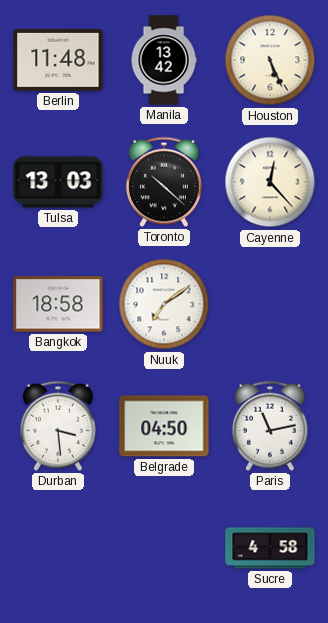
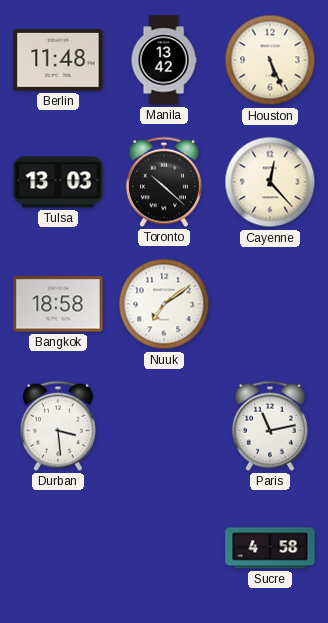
Belgrade: 04:50 -> none
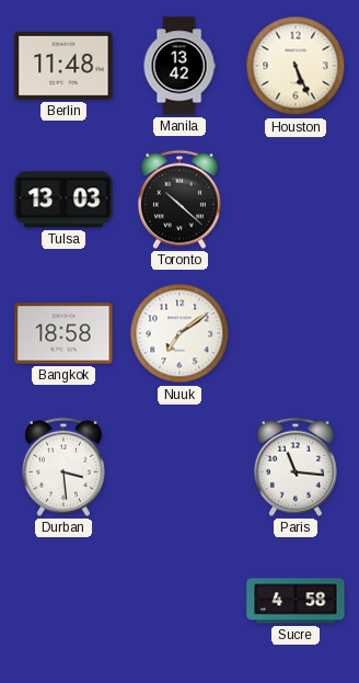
Cayenne: 12:23 -> none
Paris: 11:13 -> 11:16
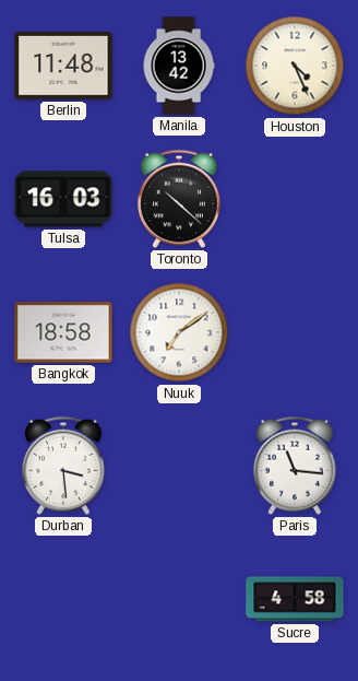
Houston: 5:26 -> 4:26
Tulsa: 13:03 -> 16:03
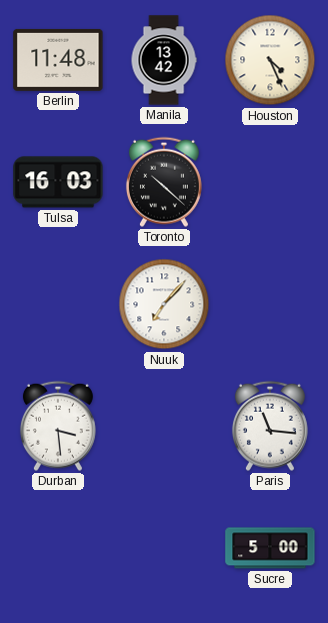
Bangkok: 18:58 -> none
Nuuk: 7:09 -> 7:07
Sucre: 4:58 -> 5:00
